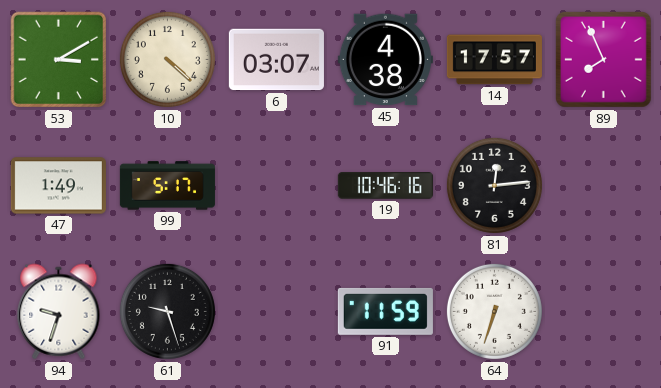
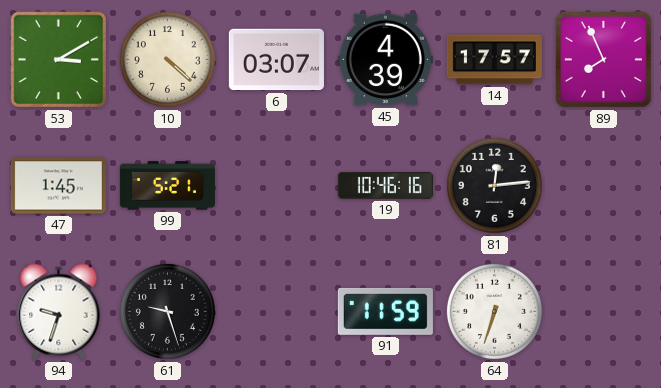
45: 4:38 -> 4:39
47: 1:49 -> 1:45
99: 5:17 -> 5:21
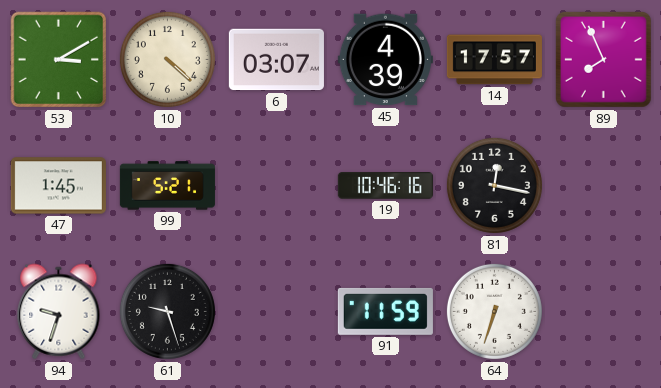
81: 12:14 -> 12:17
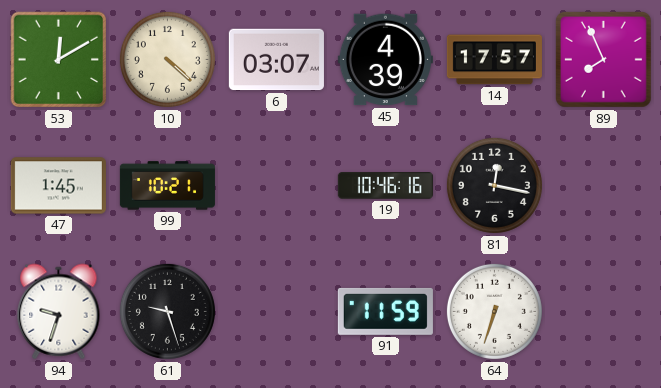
53: 3:10 -> 12:10
99: 5:21 -> 10:21
